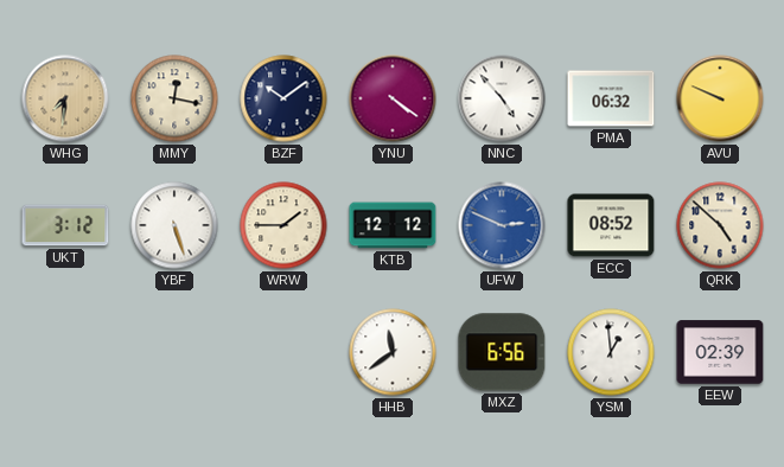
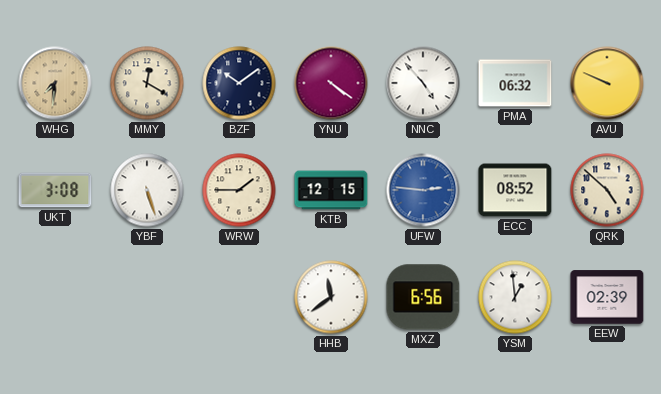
MMY: 12:17 -> 12:20
UKT: 3:12 -> 3:08
KTB: 12:12 -> 12:15
UFW: 2:49 -> 2:46
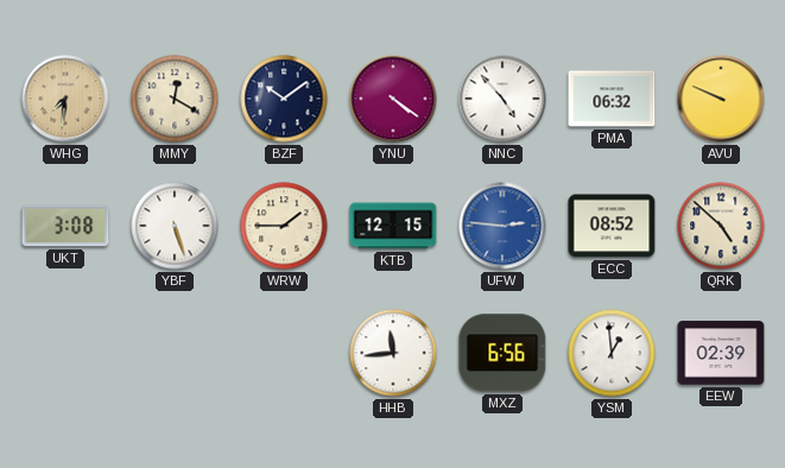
HHB: 11:39 -> 11:44
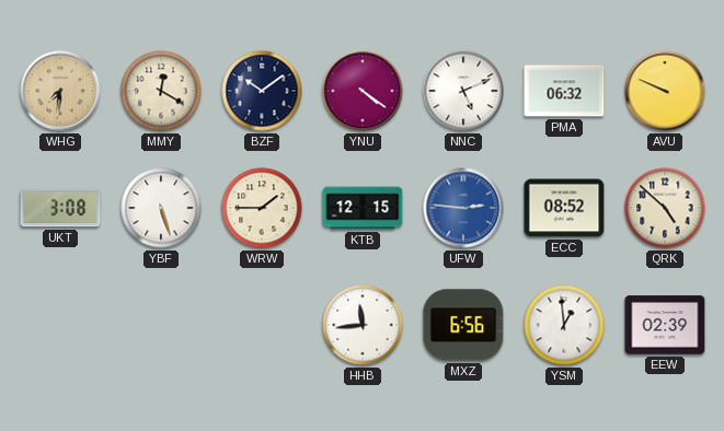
NNC: 4:53 -> 5:11
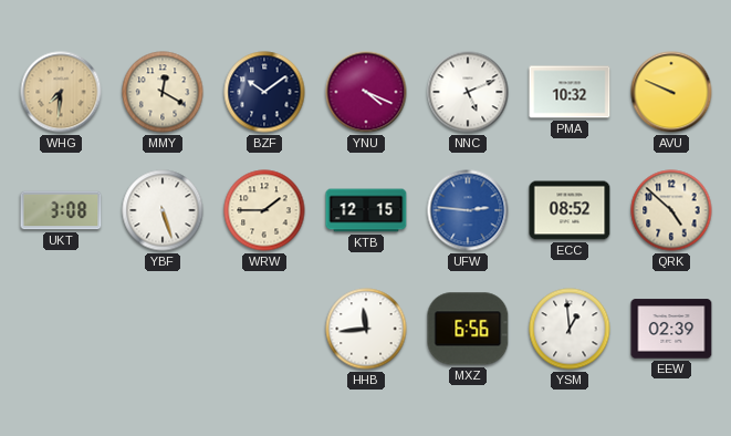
YNU: 4:21 -> 4:19
PMA: 06:32 -> 10:32
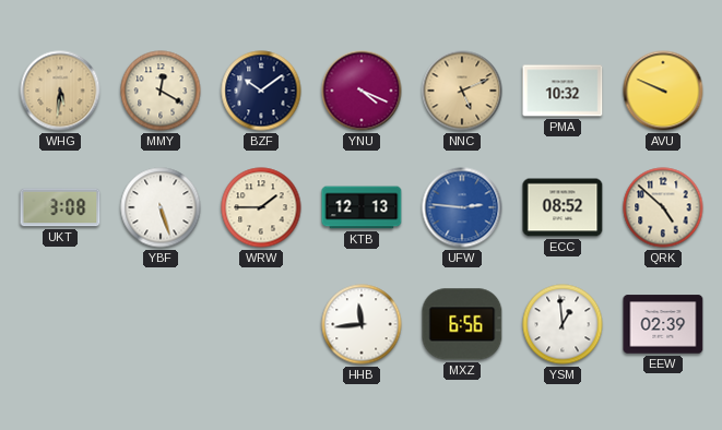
WHG: 7:31 -> 5:31
NNC dial: white -> champagne
KTB: 12:15 -> 12:13
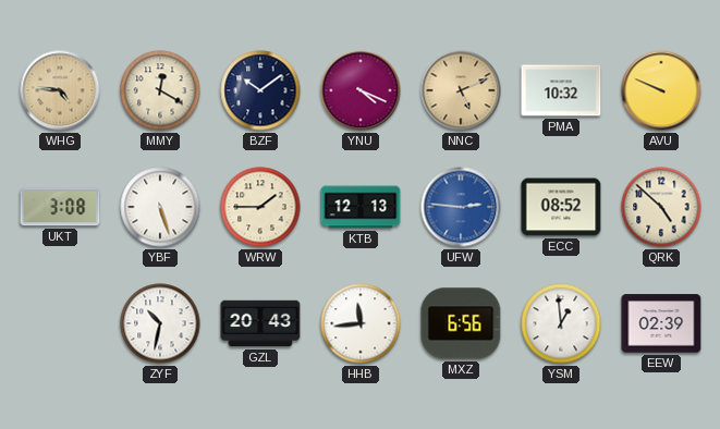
WHG: 5:31 -> 4:46
ZYF: none -> 10:32
GZL: none -> 20:43
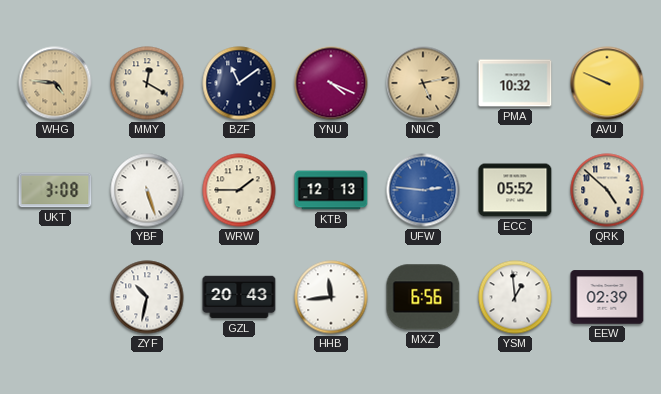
BZF: 10:09 -> 11:09
NNC: 5:11 -> 5:13
ECC: 08:52 -> 05:52
